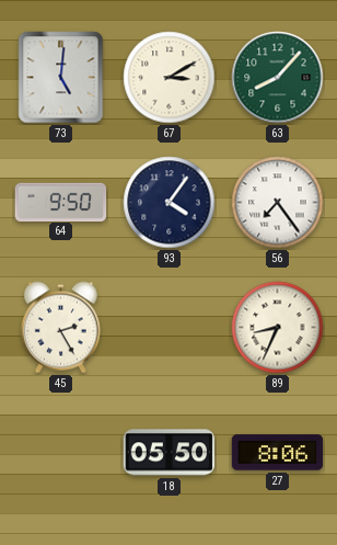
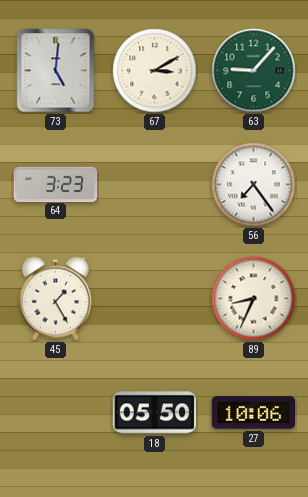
63: 8:07 -> 9:07
64: 9:50 -> 3:23
93: 4:06 -> none
45: 2:25 -> 1:25
27: 8:06 -> 10:06
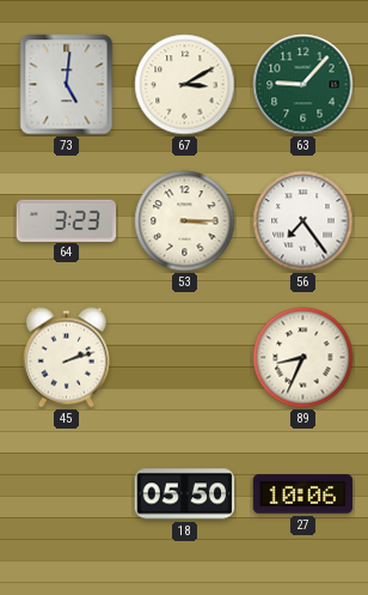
53: none -> 3:15
45: 1:25 -> 2:12
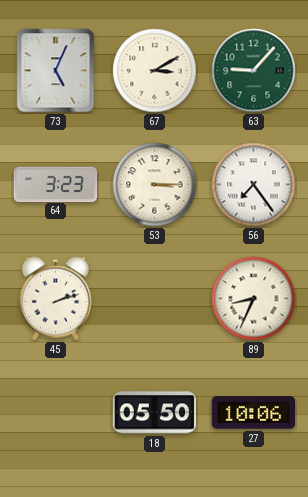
73: 5:01 -> 5:04
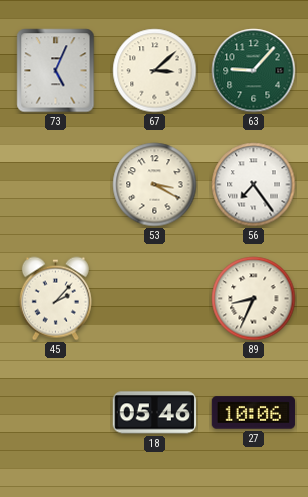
67: 3:10 -> 3:08
64: 3:23 -> none
53: 3:15 -> 3:20
45: 2:12 -> 2:07
18: 05:50 -> 05:46
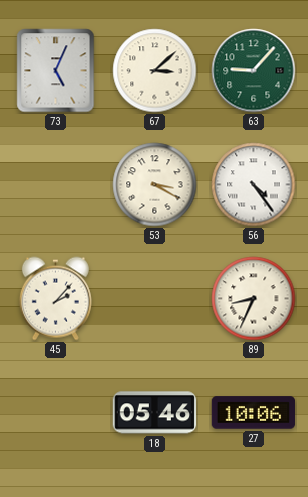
56: 7:24 -> 4:24
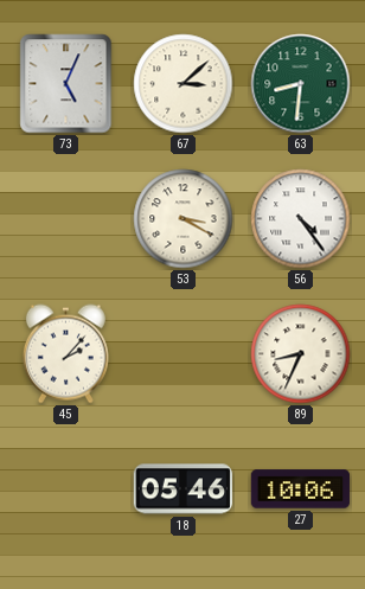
63: 9:07 -> 8:31
